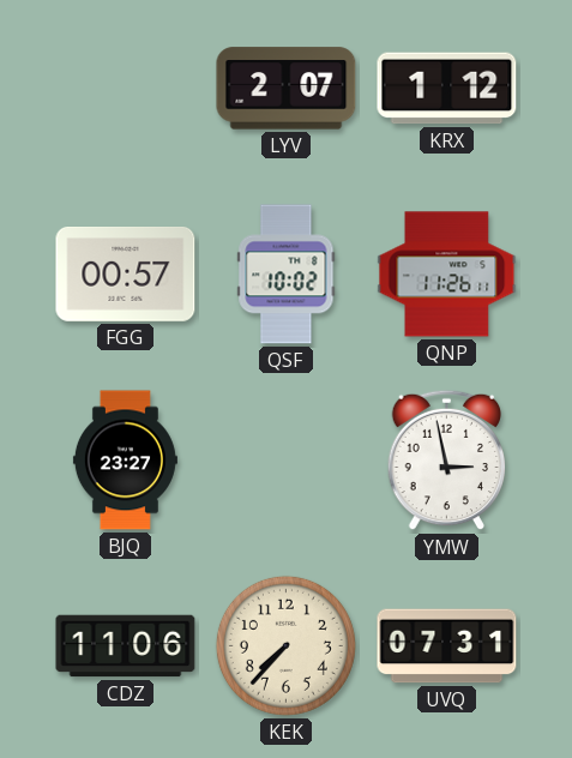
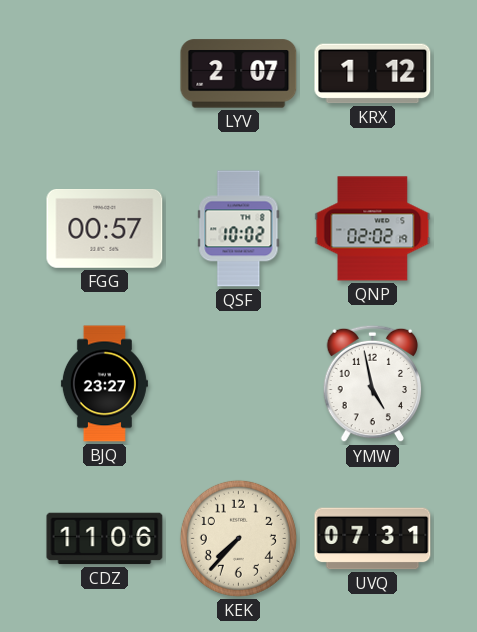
QNP: 11:26 -> 02:02
YMW: 2:58 -> 4:58
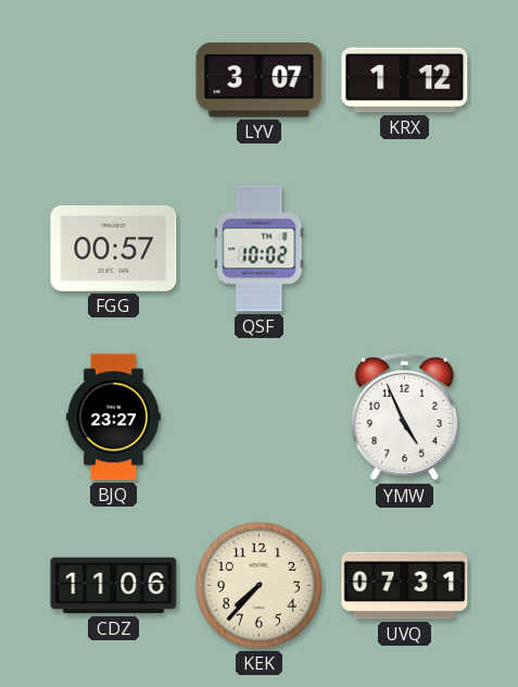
LYV: 2:07 -> 3:07
QNP: 02:02 -> none
YMW: 4:58 -> 4:56
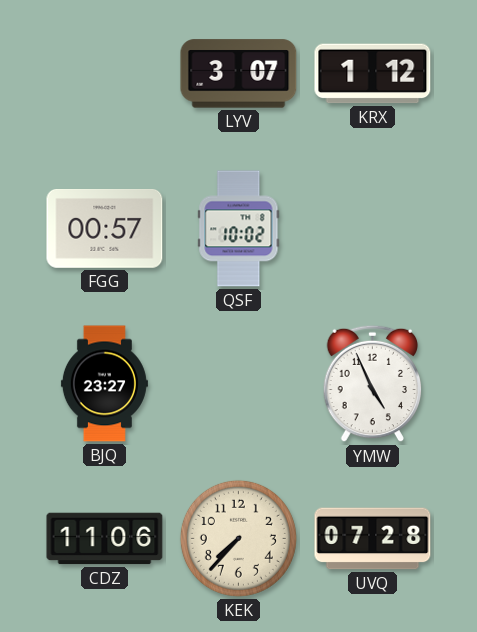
UVQ: 07:31 -> 07:28
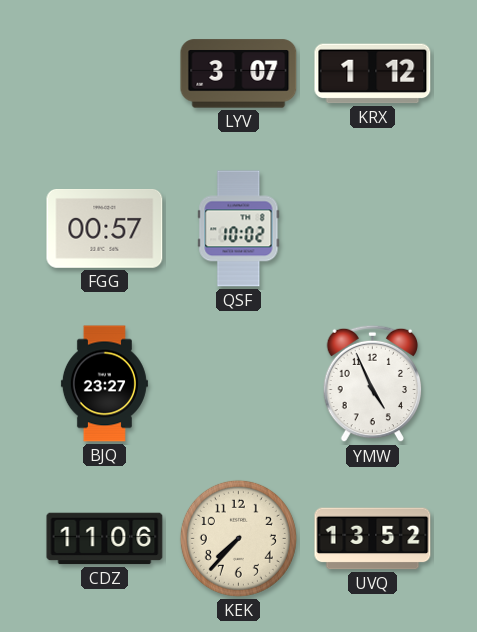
UVQ: 07:28 -> 13:52
